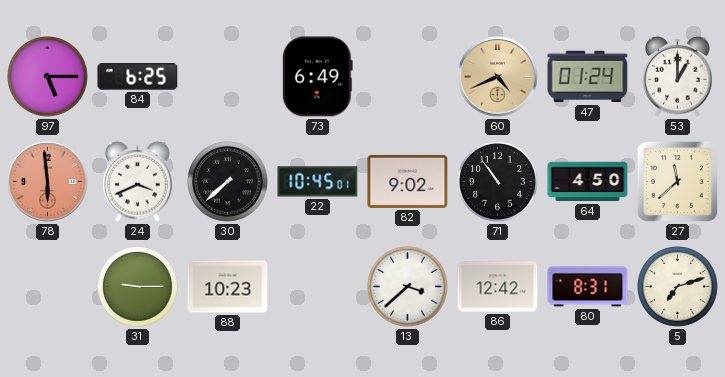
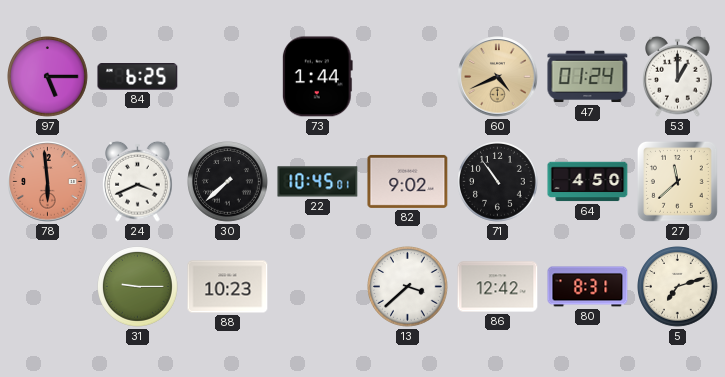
73: 6:49 -> 1:44
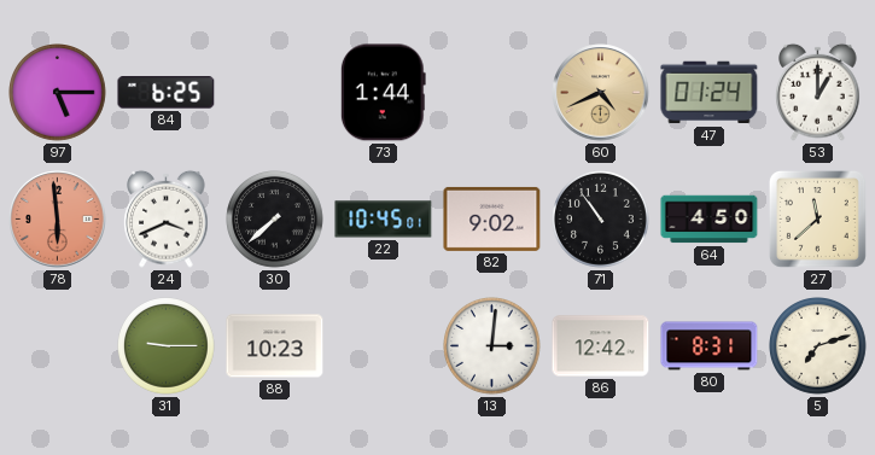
13: 3:38 -> 3:01
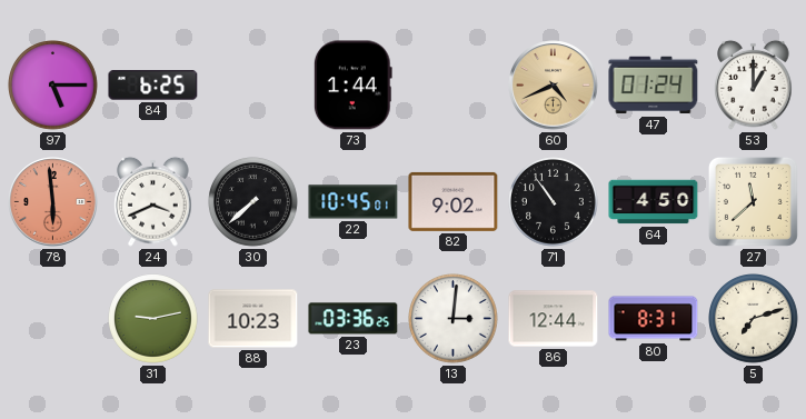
31: 9:15 -> 9:13
23: none -> 03:36
86: 12:42 -> 12:44
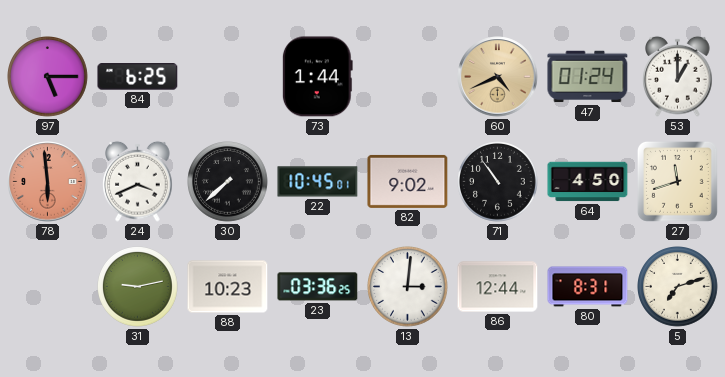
27: 11:38 -> 11:42
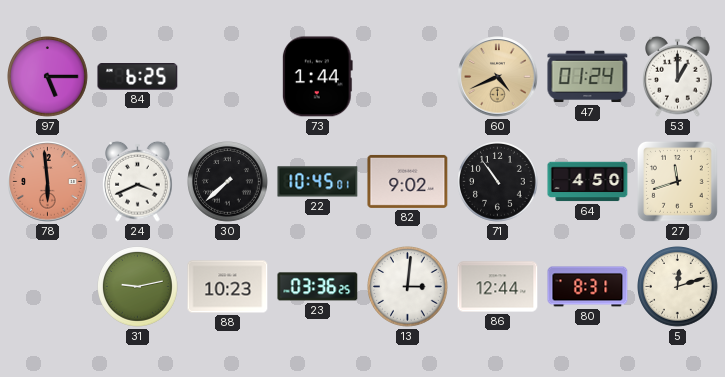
5: 7:12 -> 12:12
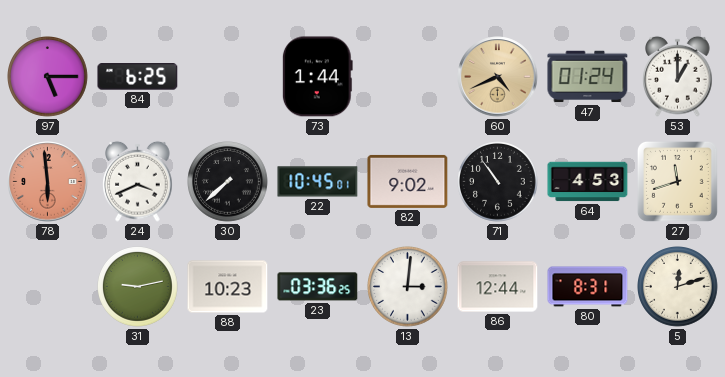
64: 4:50 -> 4:53
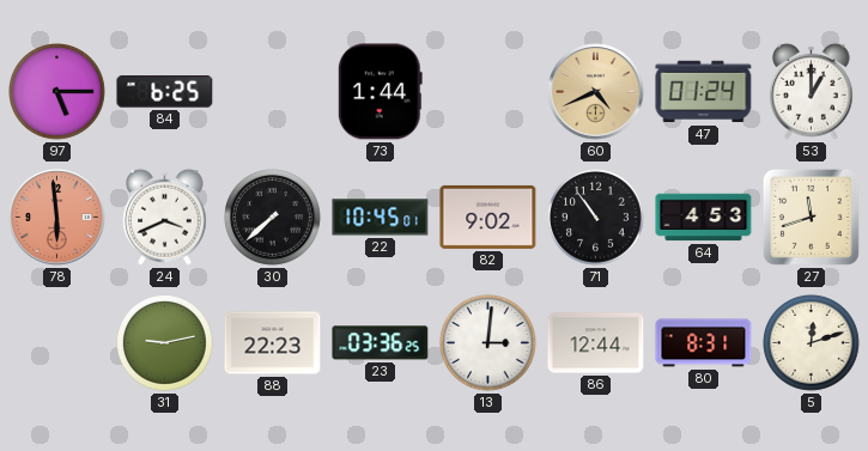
88: 10:23 -> 22:23
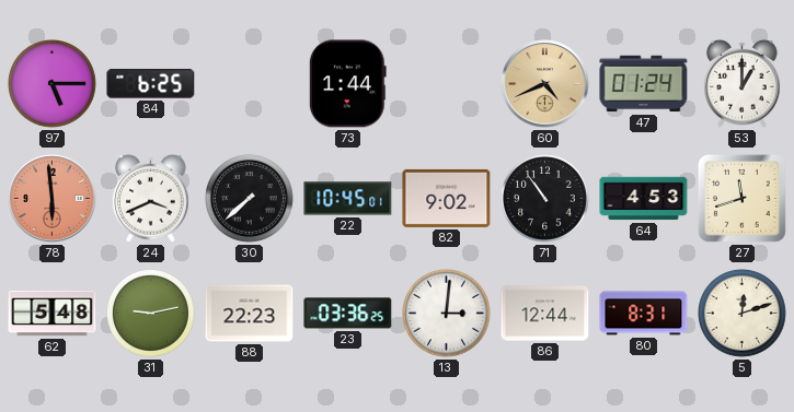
62: none -> 5:48
